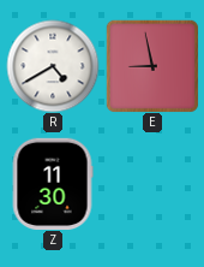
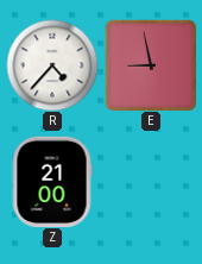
R: 4:40 -> 4:37
Z: 11:30 -> 21:00
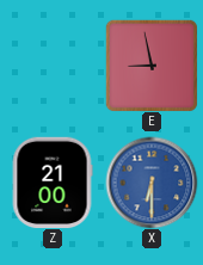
R: 4:37 -> none
X: none -> 6:30
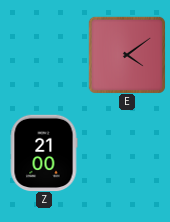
E: 8:58 -> 4:09
X: 6:30 -> none
